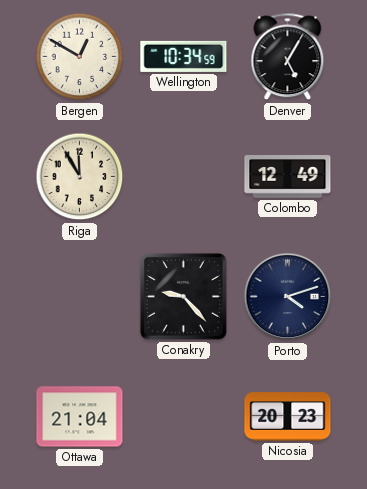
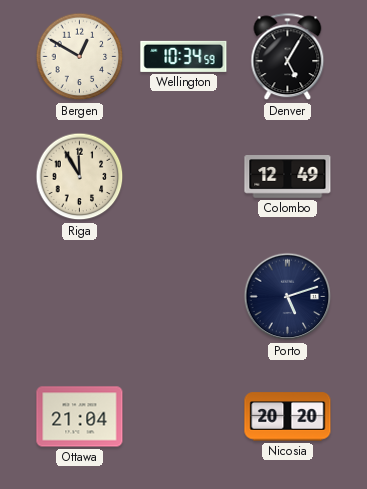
Conakry: 9:23 -> none
Porto: 4:12 -> 5:12
Nicosia: 20:23 -> 20:20
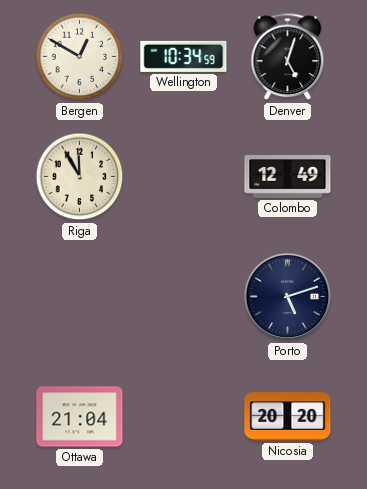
Denver: 5:05 -> 5:03
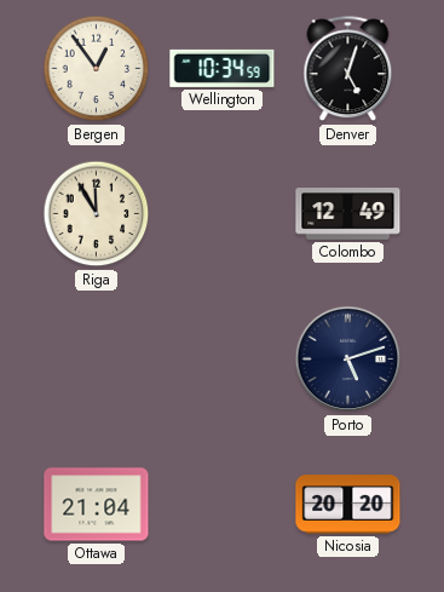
Bergen: 12:50 -> 12:54
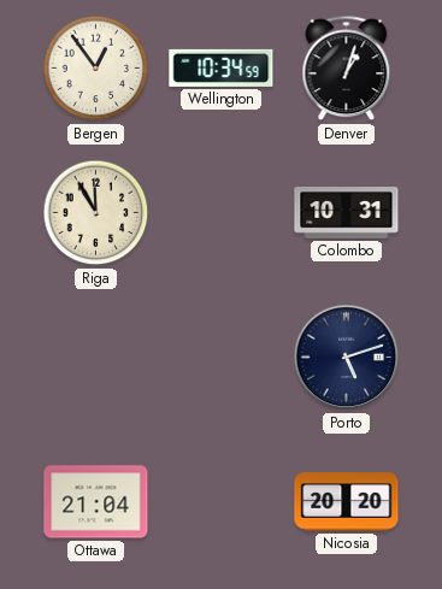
Denver: 5:03 -> 1:03
Colombo: 12:49 -> 10:31
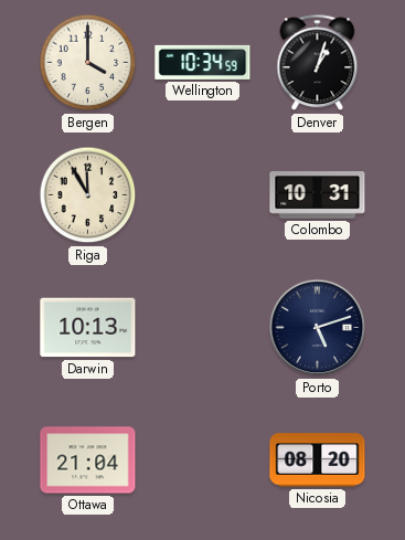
Bergen: 12:54 -> 4:00
Darwin: none -> 10:13
Nicosia: 20:20 -> 08:20
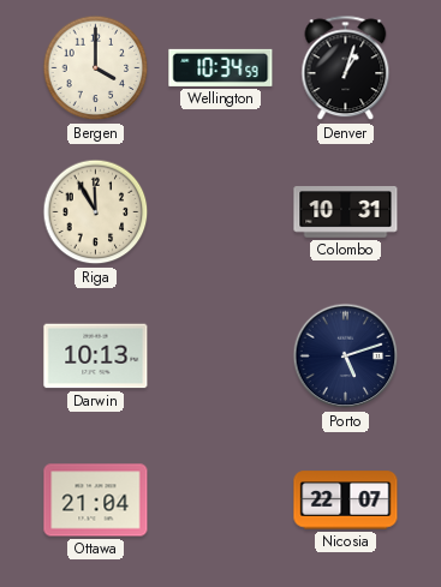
Nicosia: 08:20 -> 22:07
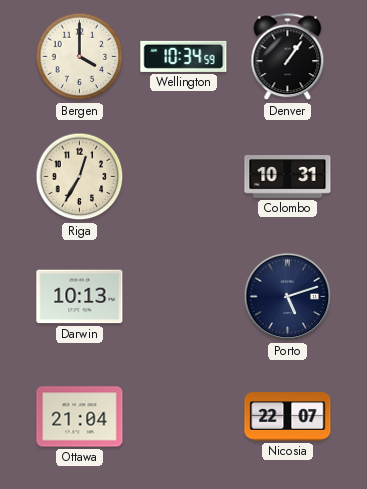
Denver: 1:03 -> 1:06
Riga: 11:55 -> 12:35
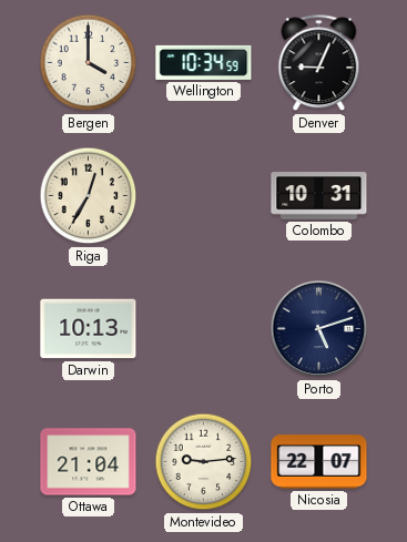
Denver: 1:06 -> 9:04
Montevideo: none -> 9:14
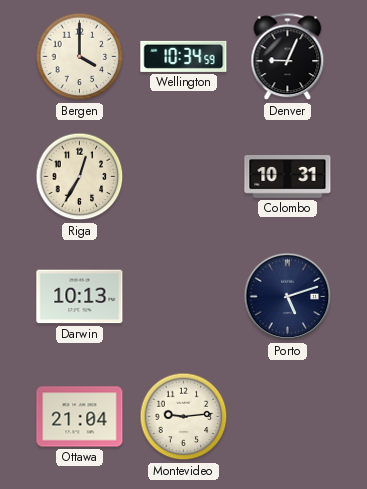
Nicosia: 22:07 -> none
